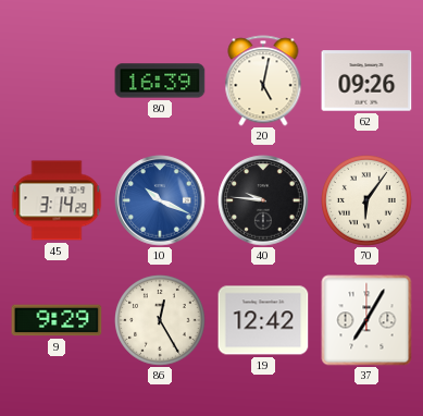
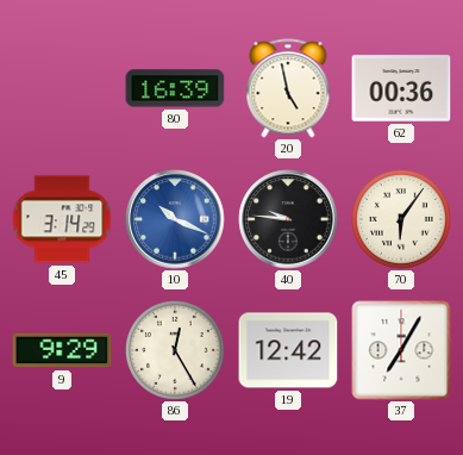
20: 5:02 -> 4:58
62: 09:26 -> 00:36
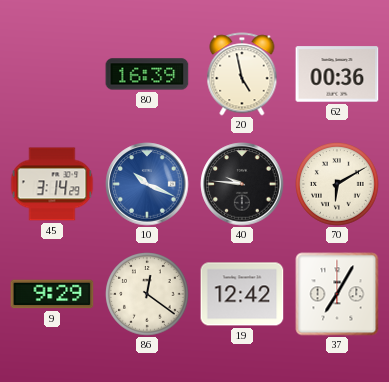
70: 6:06 -> 6:10
86: 12:25 -> 12:21
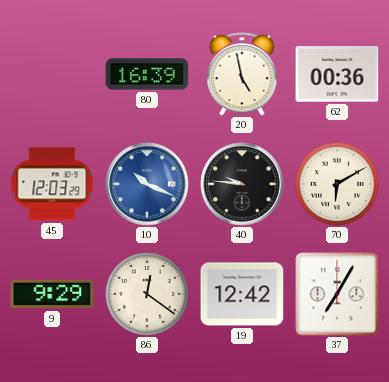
45: 3:14 -> 12:03
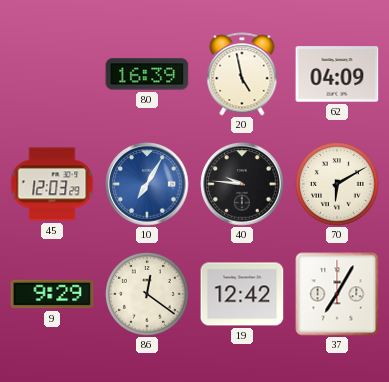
62: 00:36 -> 04:09
10: 10:19 -> 7:05
